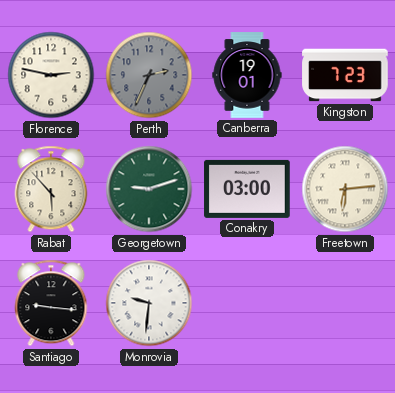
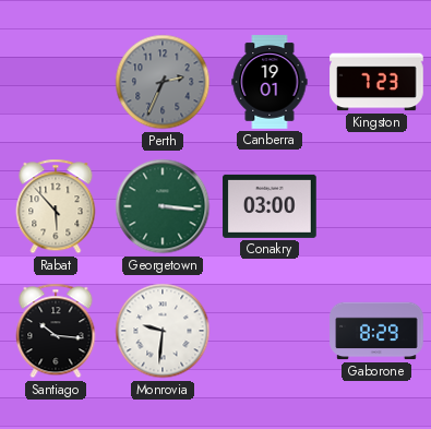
Florence: 2:47 -> none
Georgetown: 9:12 -> 3:16
Freetown: 6:14 -> none
Santiago: 9:16 -> 10:16
Gaborone: none -> 8:29
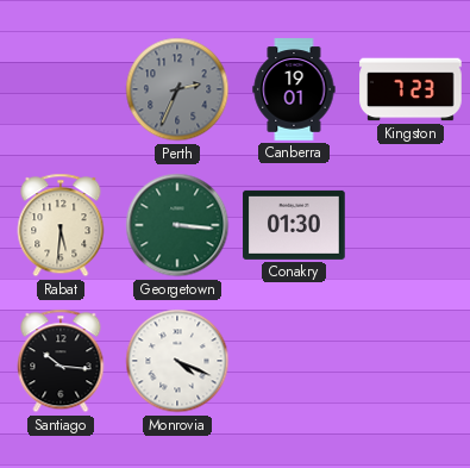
Rabat: 5:53 -> 5:31
Conakry: 03:00 -> 01:30
Monrovia: 9:31 -> 4:19
Gaborone: 8:29 -> none
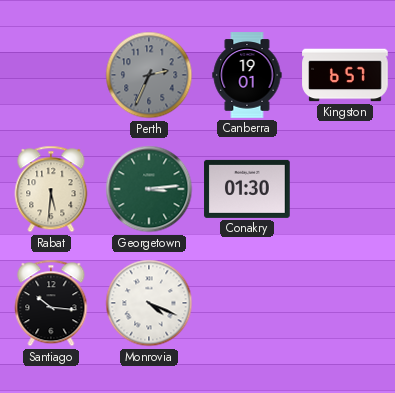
Kingston: 7:23 -> 6:57
Georgetown: 3:16 -> 3:14
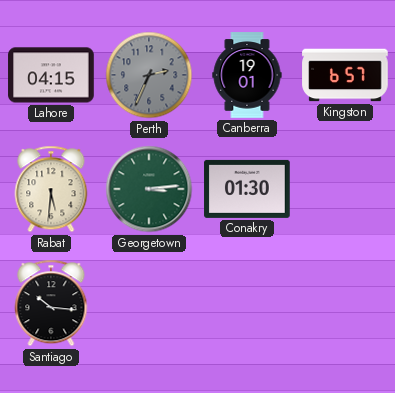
Lahore: none -> 04:15
Monrovia: 4:19 -> none
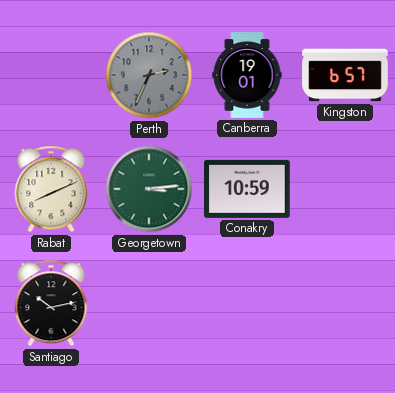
Lahore: 04:15 -> none
Rabat: 5:31 -> 8:11
Conakry: 01:30 -> 10:59
Santiago: 10:16 -> 10:13
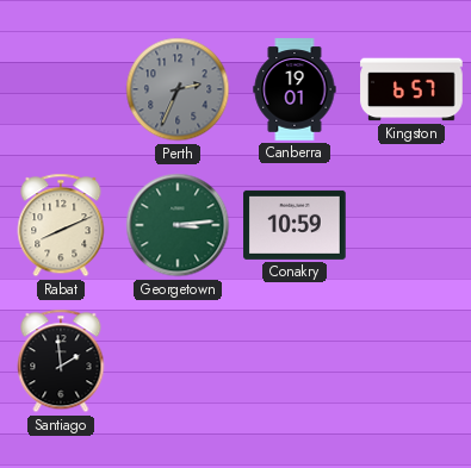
Santiago: 10:13 -> 1:59
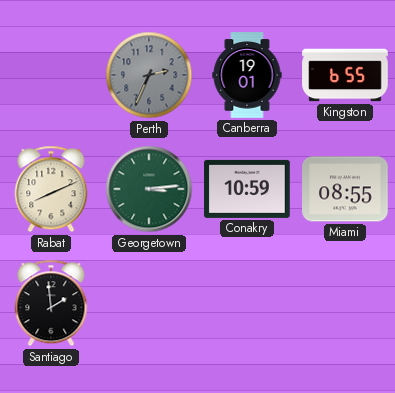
Kingston: 6:57 -> 6:55
Miami: none -> 08:55
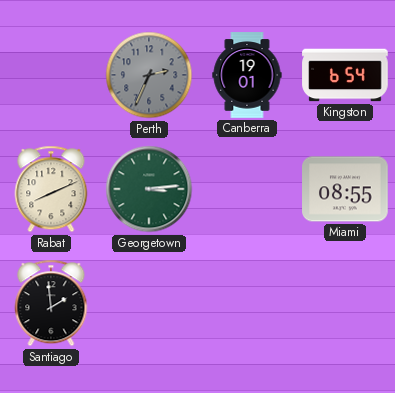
Kingston: 6:55 -> 6:54
Conakry: 10:59 -> none
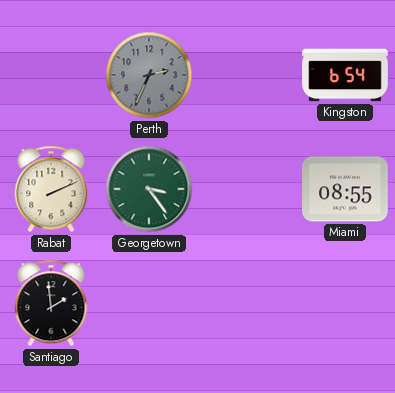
Canberra: 19:01 -> none
Rabat: 8:11 -> 2:11
Georgetown: 3:14 -> 3:24
